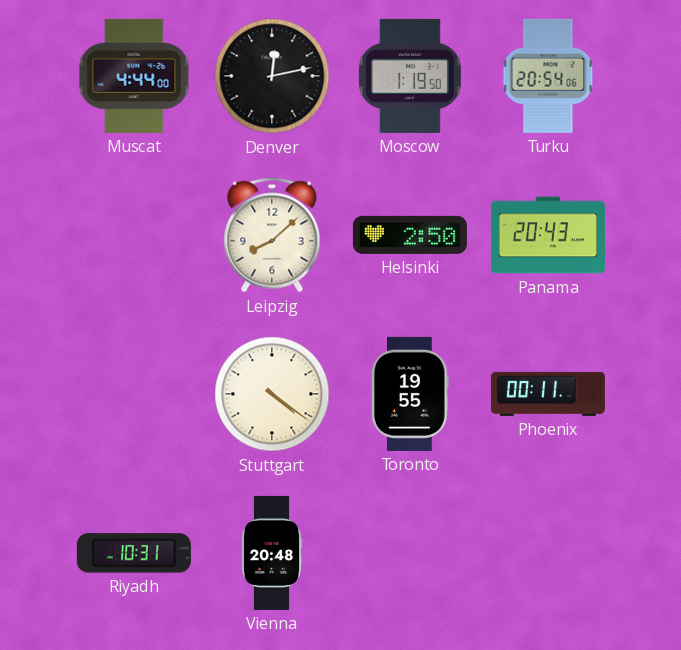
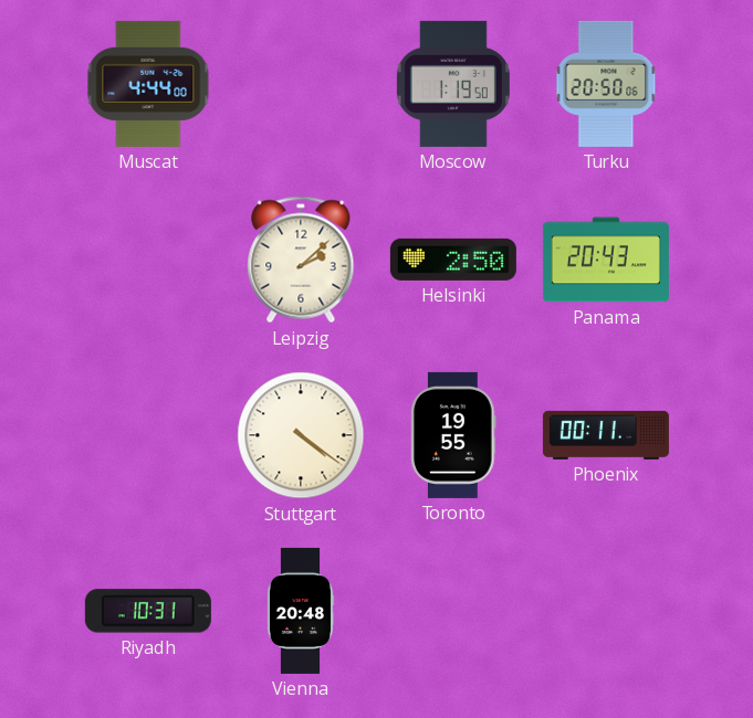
Denver: 12:13 -> none
Turku: 20:54 -> 20:50
Leipzig: 8:08 -> 2:08
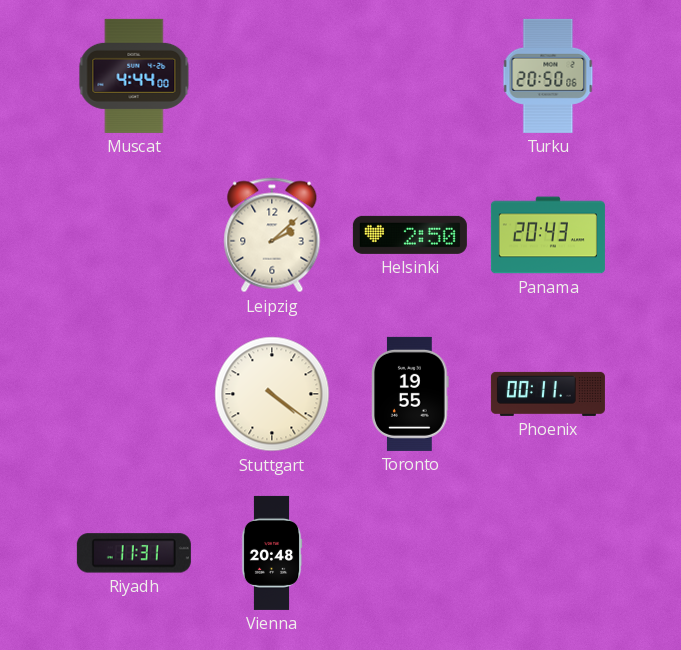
Moscow: 1:19 -> none
Riyadh: 10:31 -> 11:31
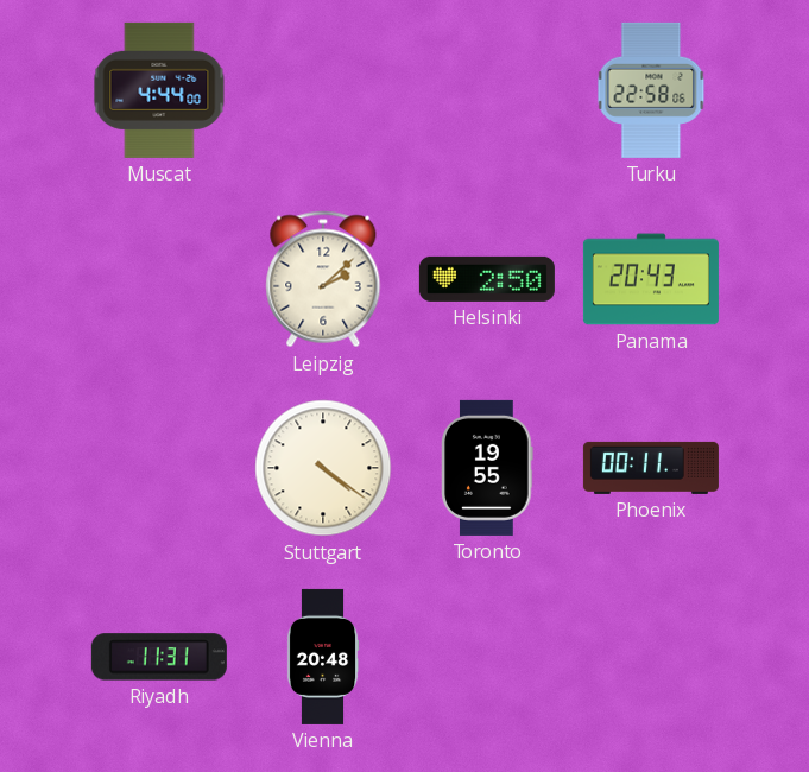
Turku: 20:50 -> 22:58
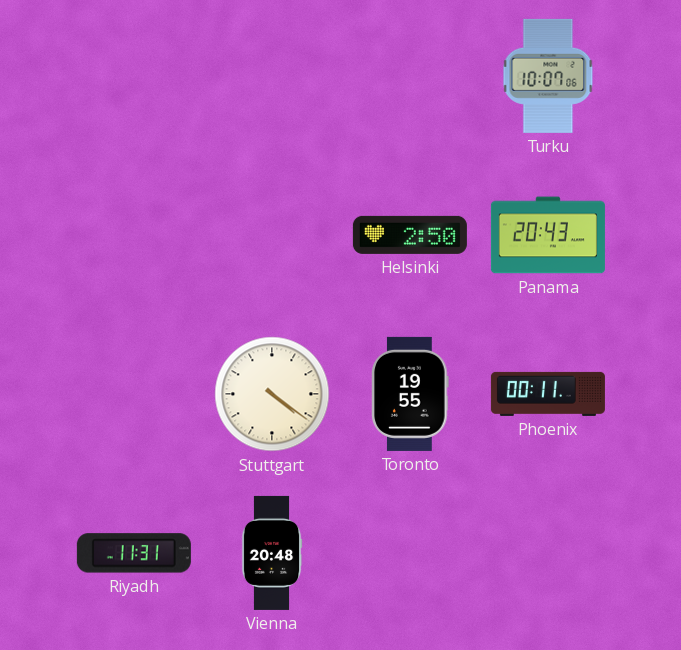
Muscat: 4:44 -> none
Turku: 22:58 -> 10:07
Leipzig: 2:08 -> none
